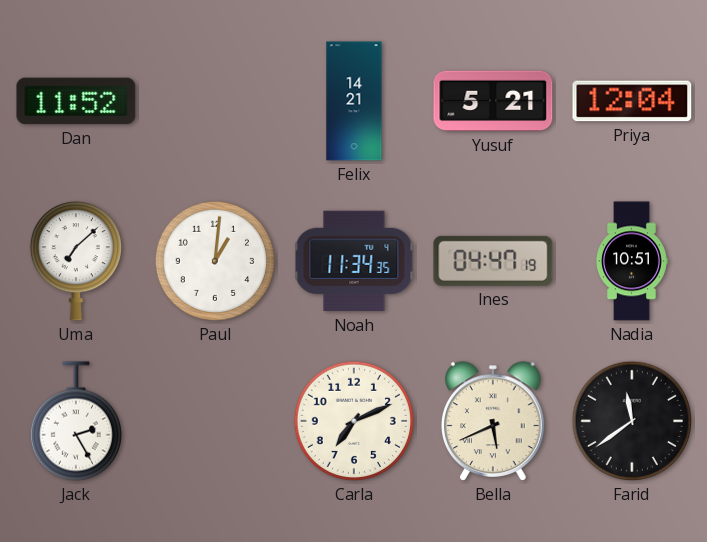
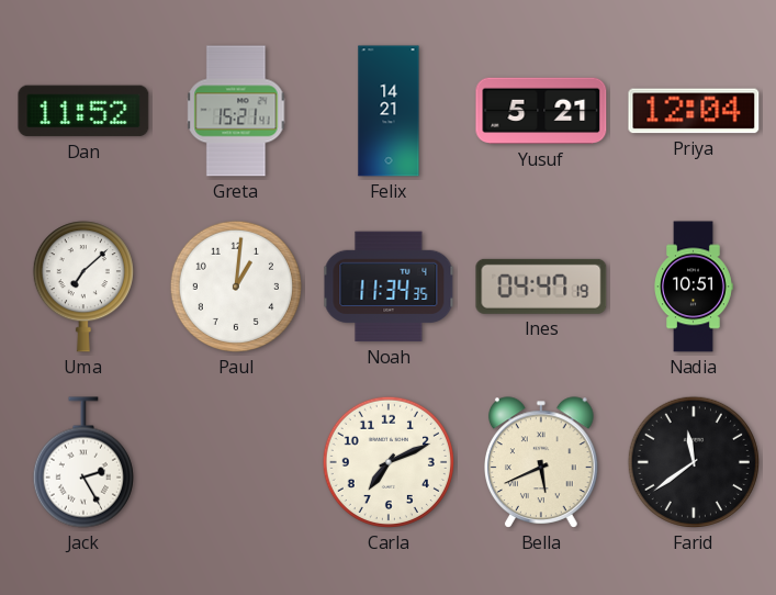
Greta: none -> 15:21
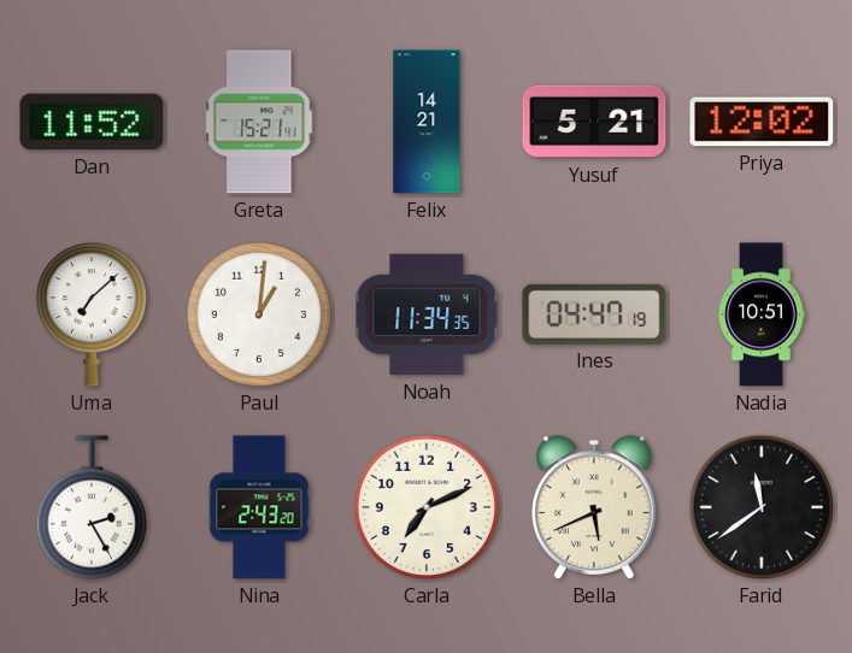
Priya: 12:04 -> 12:02
Nina: none -> 2:43
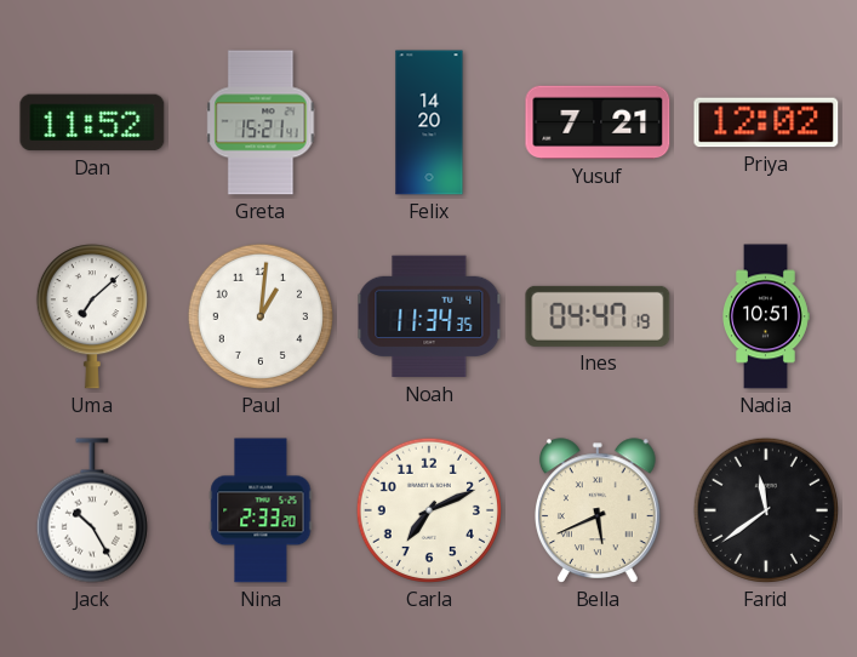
Felix: 14:21 -> 14:20
Yusuf: 5:21 -> 7:21
Jack: 2:25 -> 10:25
Nina: 2:43 -> 2:33
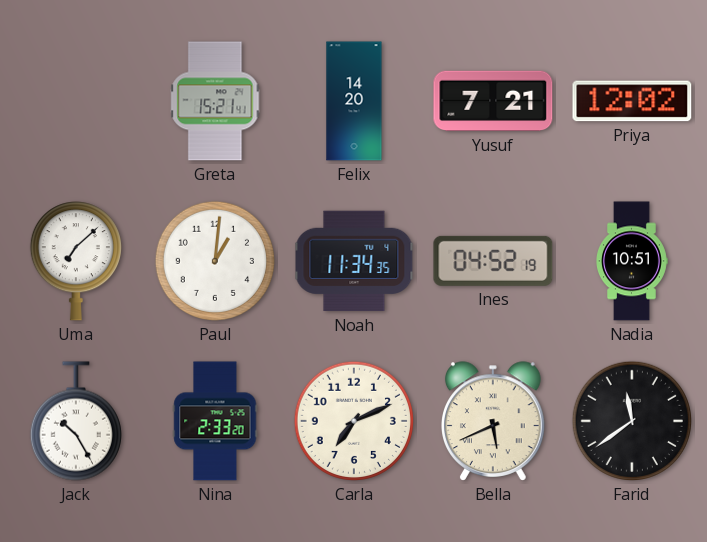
Dan: 11:52 -> none
Ines: 04:47 -> 04:52
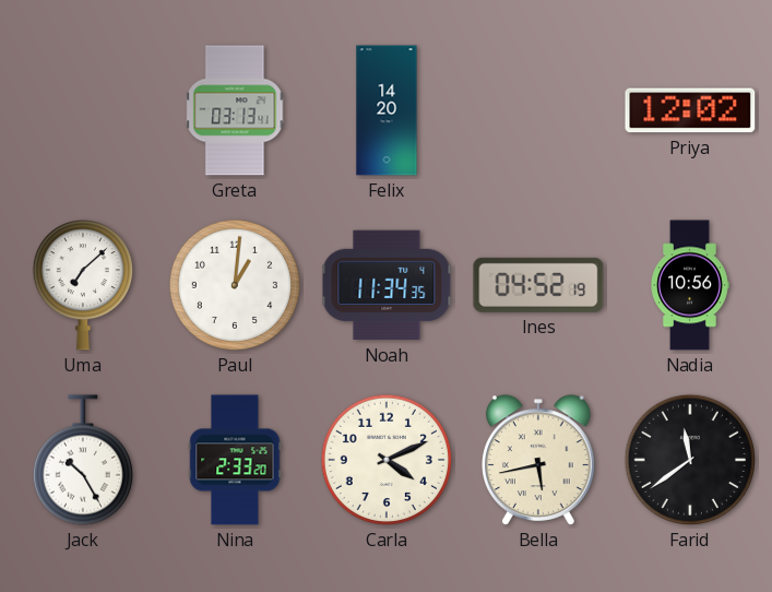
Greta: 15:21 -> 03:13
Yusuf: 7:21 -> none
Nadia: 10:51 -> 10:56
Carla: 7:11 -> 4:11
Bella: 5:41 -> 5:43
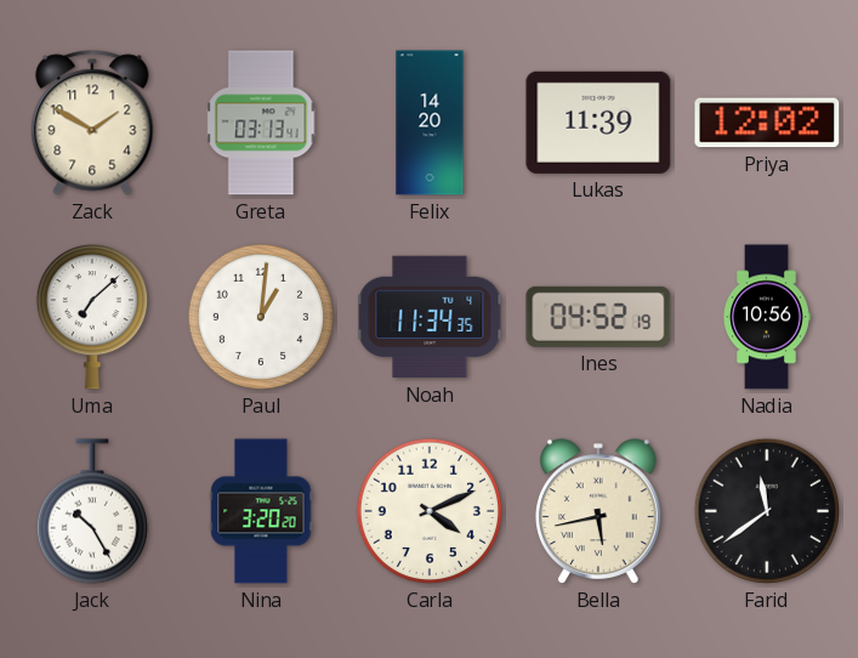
Zack: none -> 1:50
Lukas: none -> 11:39
Nina: 2:33 -> 3:20
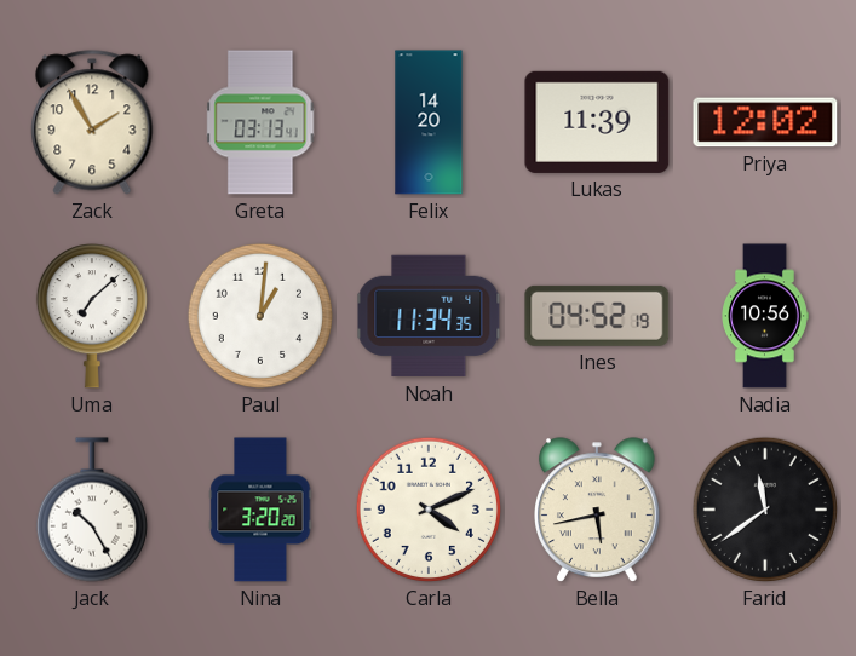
Zack: 1:50 -> 1:55
